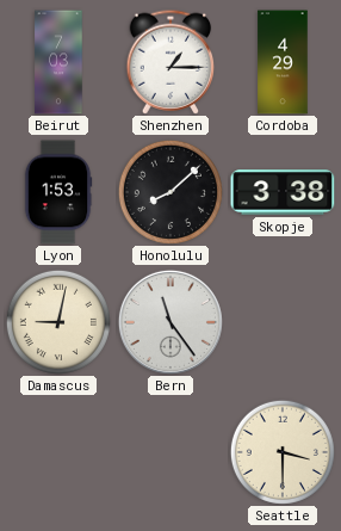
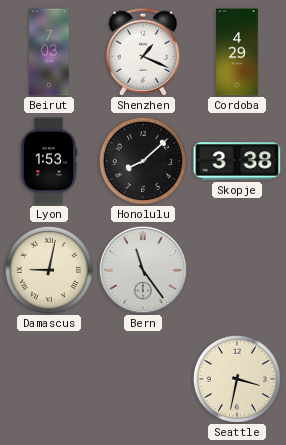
Shenzhen: 1:15 -> 1:19
Seattle: 3:30 -> 3:32
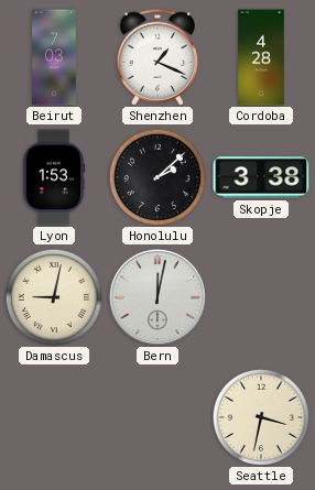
Cordoba: 4:29 -> 4:28
Honolulu: 8:08 -> 2:08
Bern: 11:24 -> 12:02
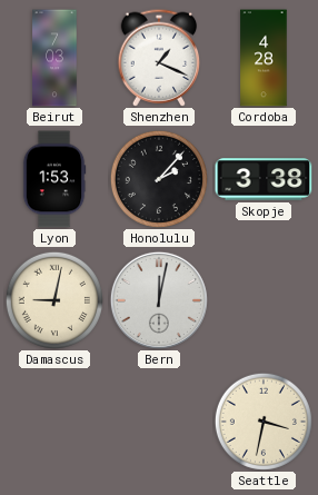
Honolulu: 2:08 -> 2:07
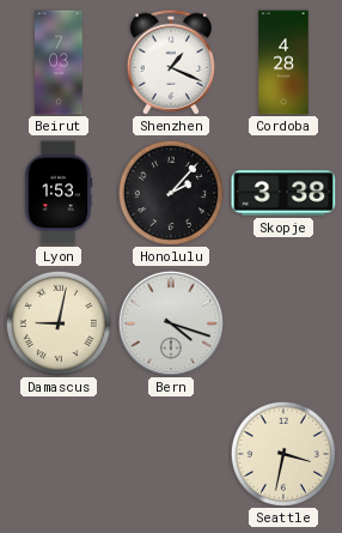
Bern: 12:02 -> 4:18
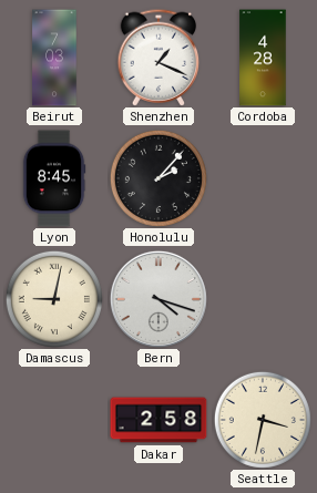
Lyon: 1:53 -> 8:45
Skopje: 3:38 -> none
Dakar: none -> 2:58
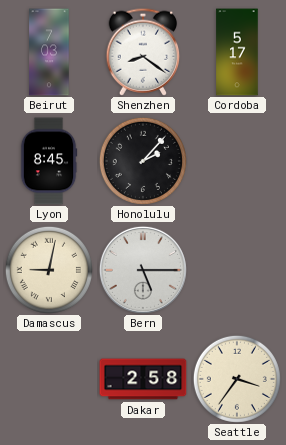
Shenzhen: 1:19 -> 8:21
Cordoba: 4:28 -> 5:17
Bern: 4:18 -> 5:15
Seattle: 3:32 -> 3:36
